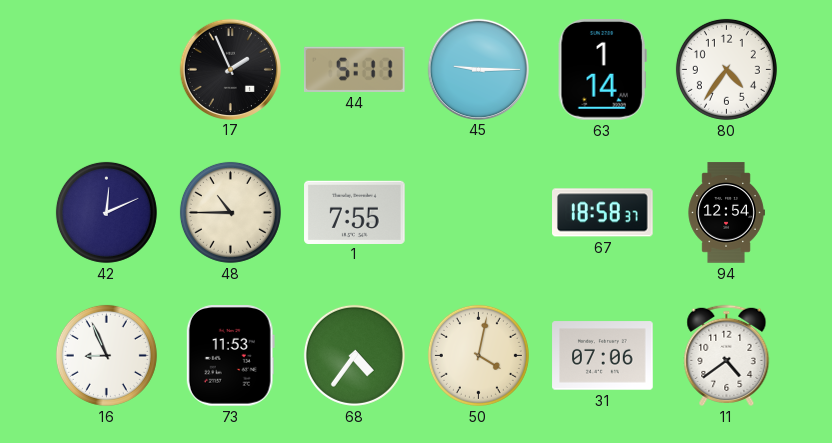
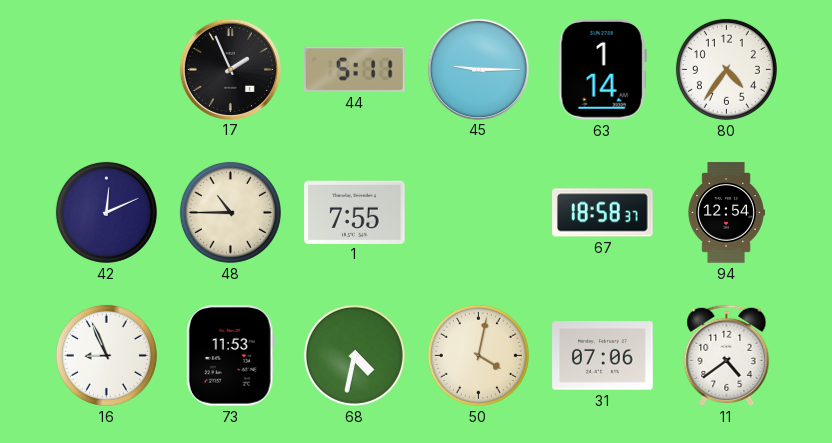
68: 4:36 -> 4:32
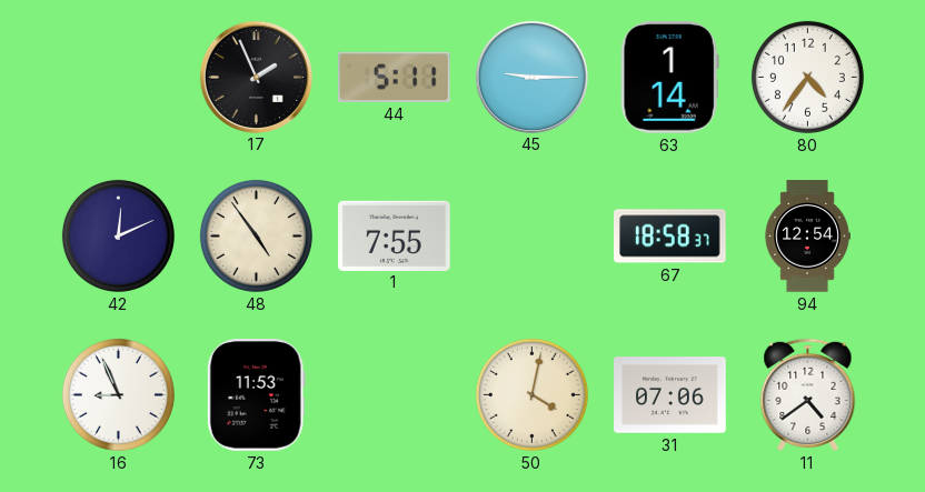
48: 10:45 -> 4:54
68: 4:32 -> none
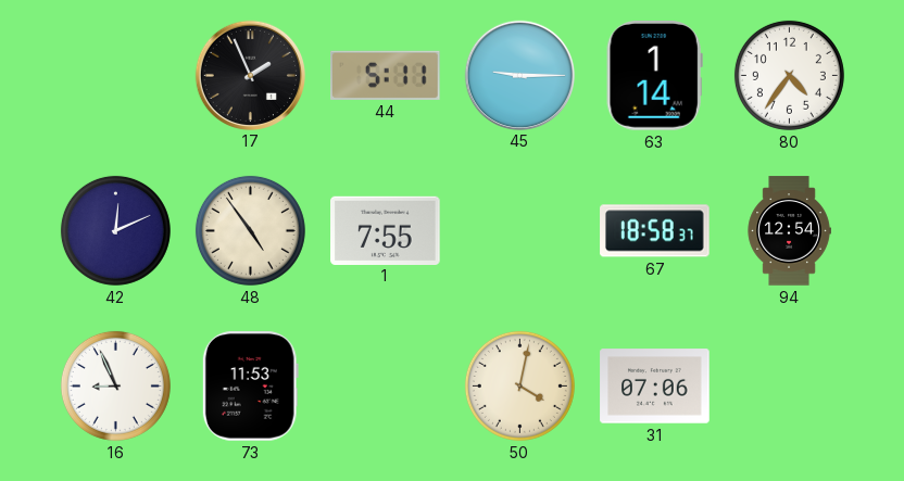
11: 4:39 -> none
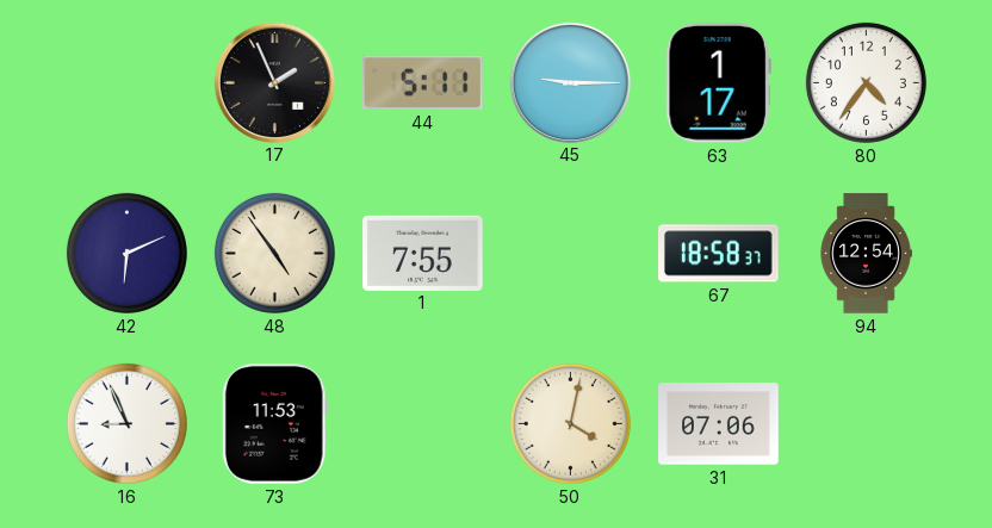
63: 1:14 -> 1:17
42: 12:11 -> 6:11
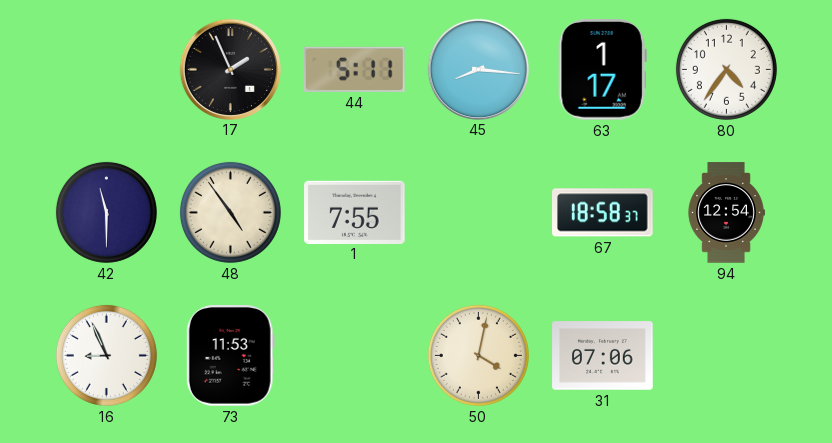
45: 9:15 -> 8:16
42: 6:11 -> 11:30
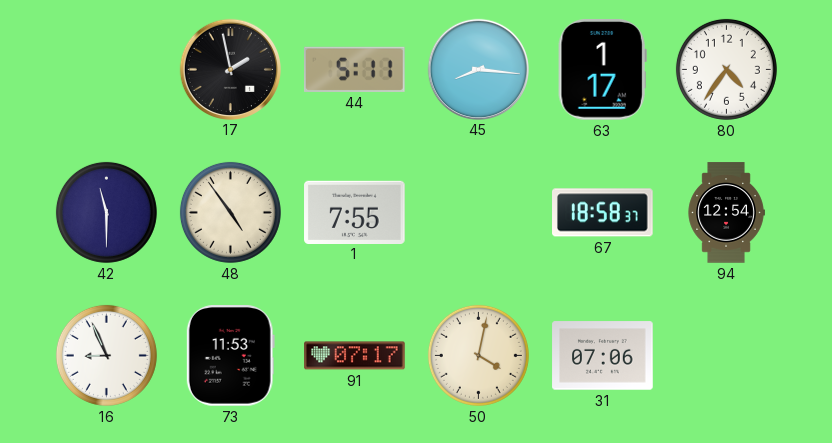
17: 1:56 -> 1:58
91: none -> 07:17
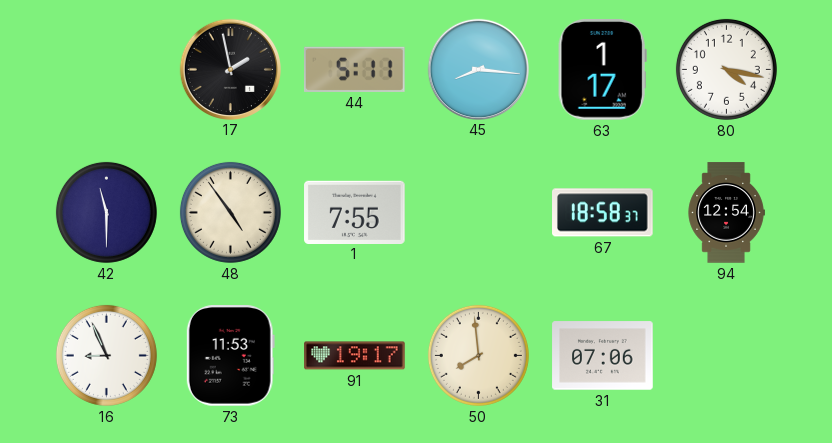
80: 4:36 -> 4:17
91: 07:17 -> 19:17
50: 4:02 -> 7:59
